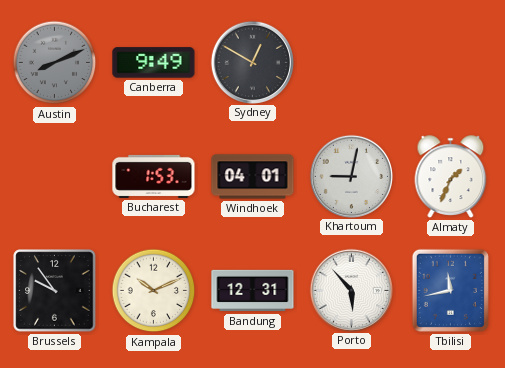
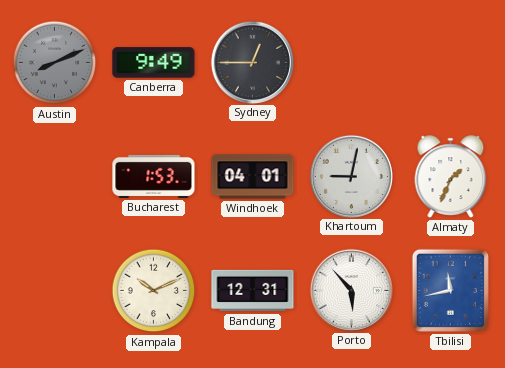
Sydney: 12:50 -> 12:45
Brussels: 9:54 -> none
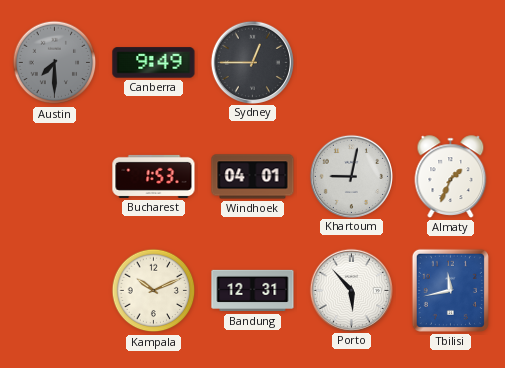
Austin: 8:11 -> 7:30
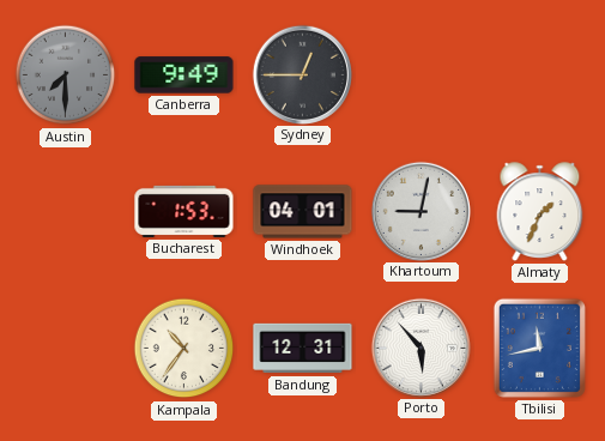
Kampala: 10:11 -> 10:36
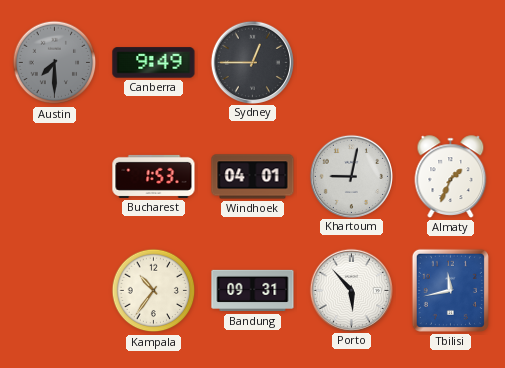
Bandung: 12:31 -> 09:31
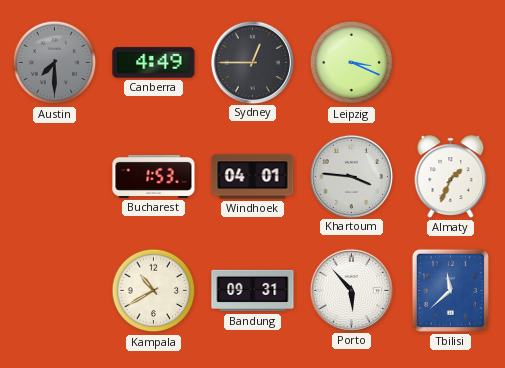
Canberra: 9:49 -> 4:49
Leipzig: none -> 3:19
Khartoum: 9:02 -> 3:46
Kampala: 10:36 -> 10:40
Tbilisi: 11:43 -> 11:38
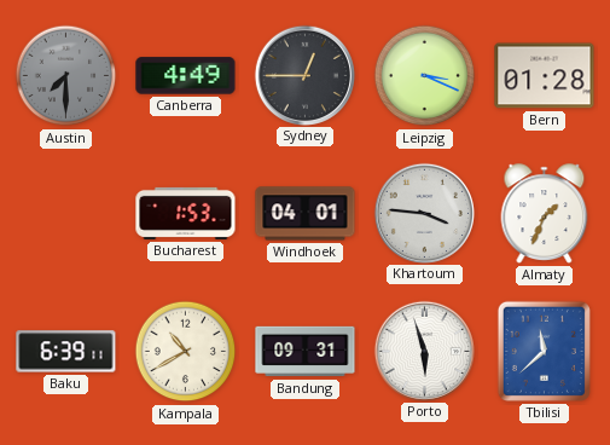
Bern: none -> 01:28
Baku: none -> 6:39
Porto: 5:53 -> 5:57
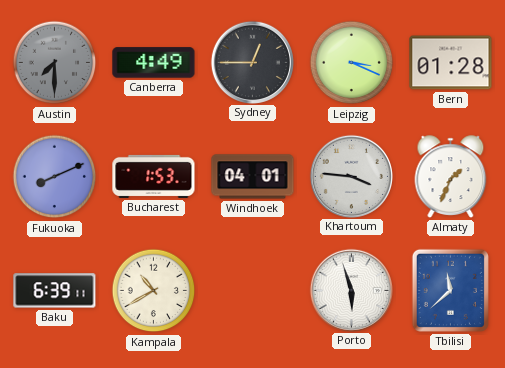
Fukuoka: none -> 8:11
Bandung: 09:31 -> none
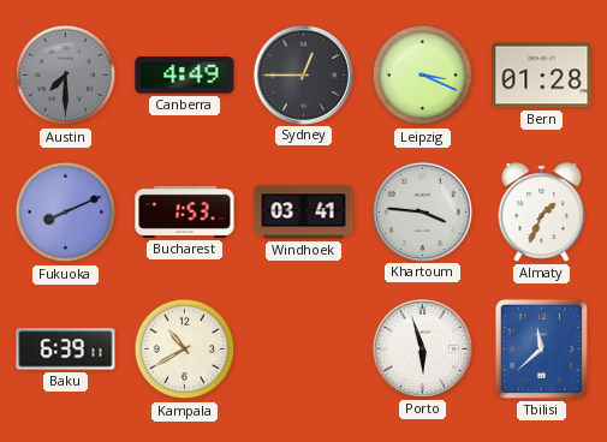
Windhoek: 04:01 -> 03:41
